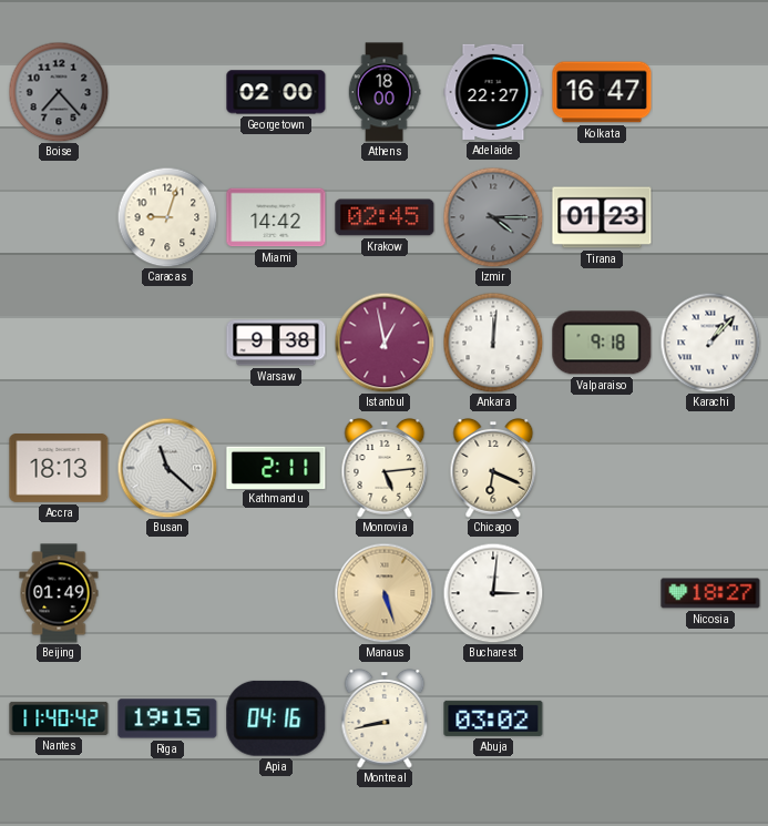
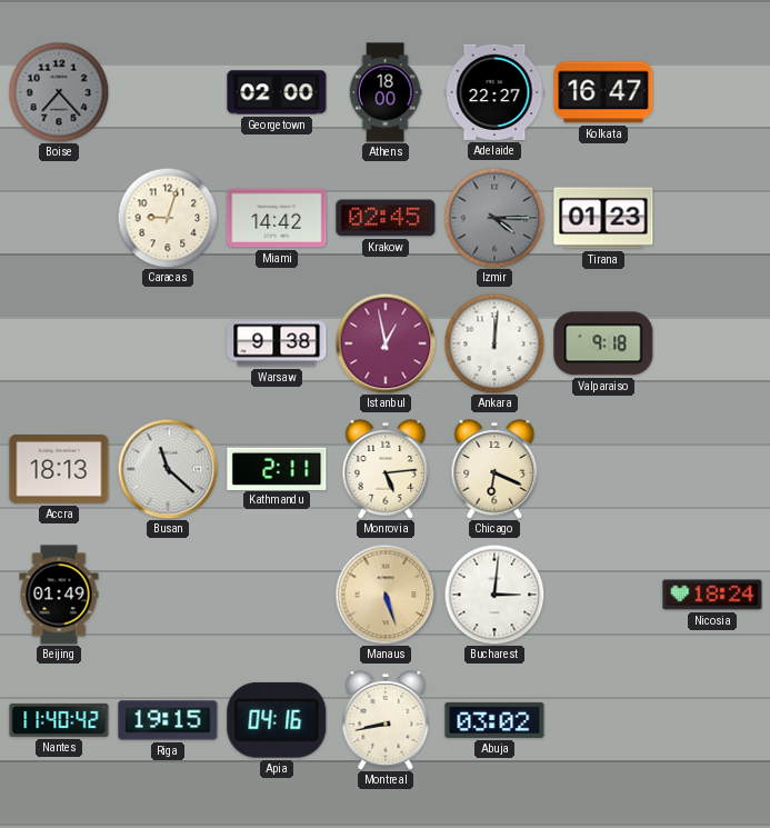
Karachi: 1:07 -> none
Nicosia: 18:27 -> 18:24
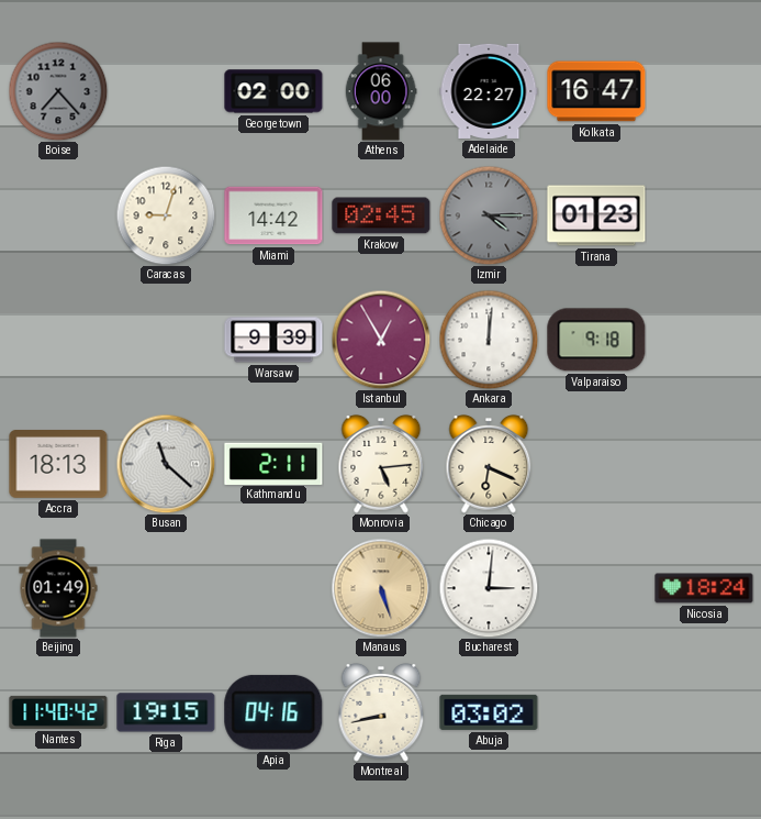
Athens: 18:00 -> 06:00
Warsaw: 9:38 -> 9:39
Istanbul: 12:58 -> 12:55
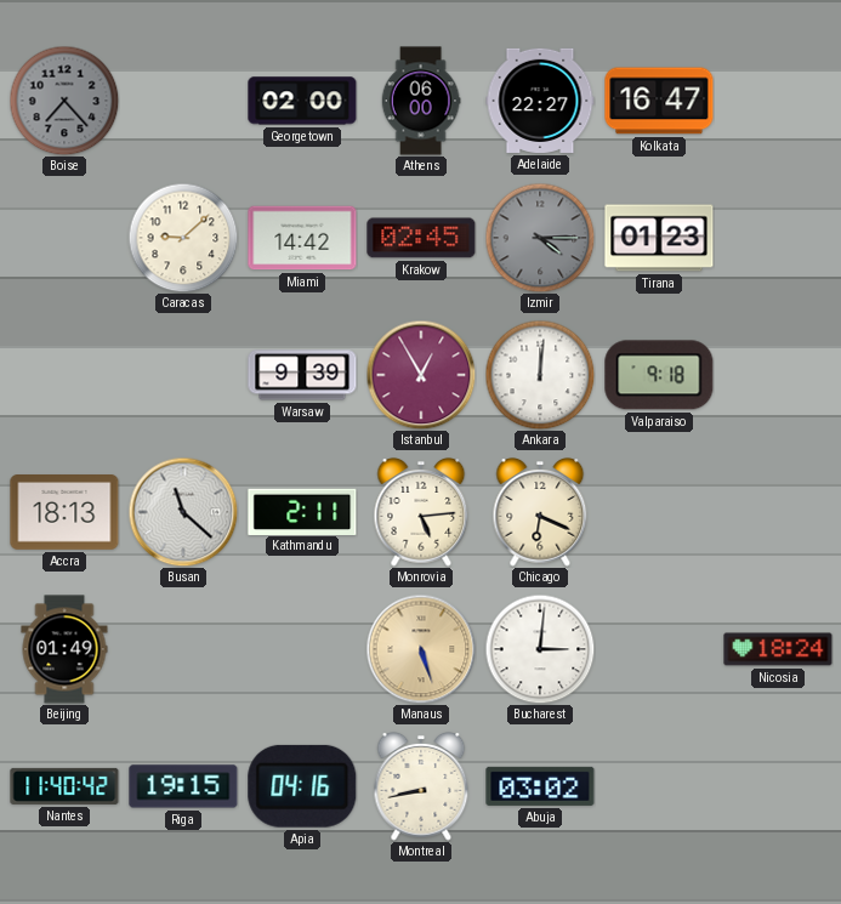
Caracas: 9:03 -> 9:08
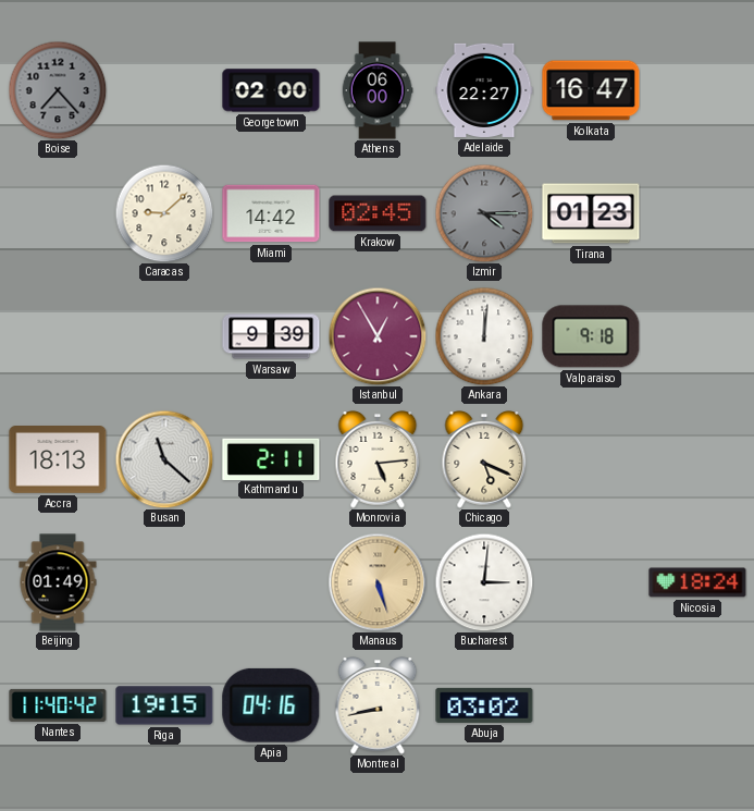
Chicago: 6:19 -> 5:19
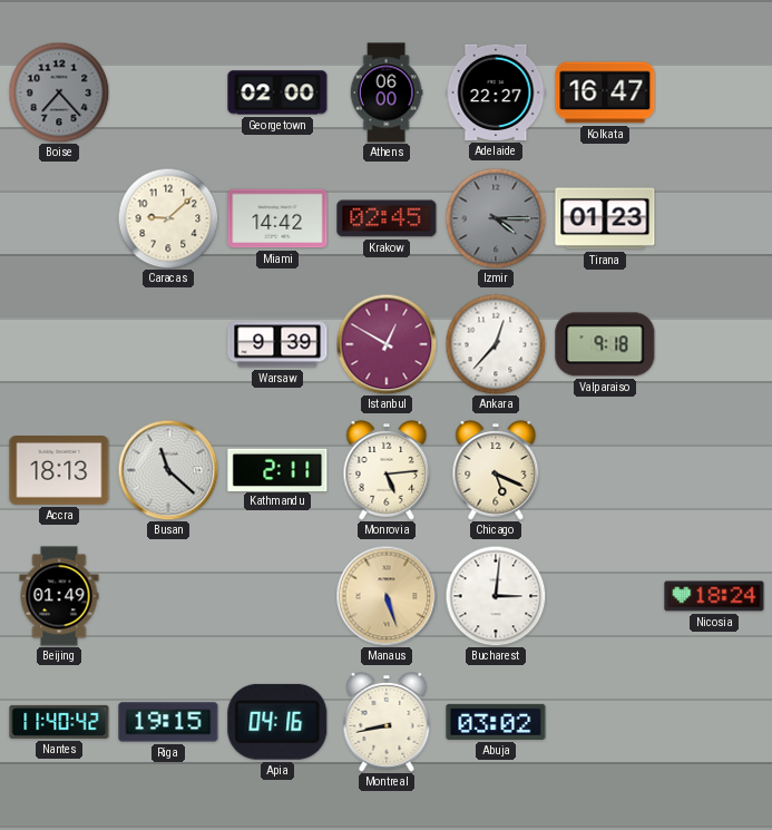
Istanbul: 12:55 -> 12:50
Ankara: 12:01 -> 12:37
